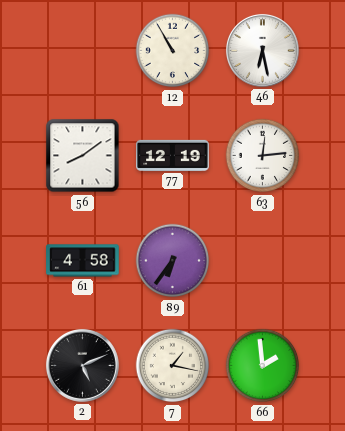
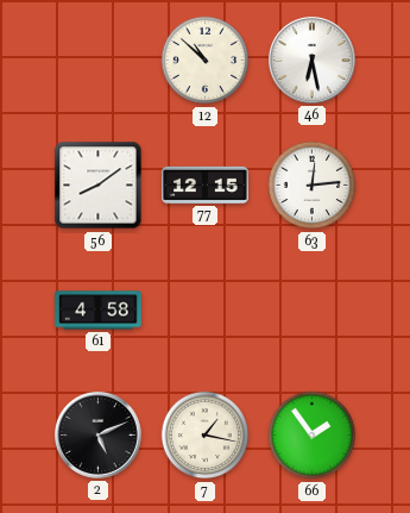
12: 10:55 -> 10:52
77: 12:19 -> 12:15
89: 6:36 -> none
66: 1:59 -> 1:54
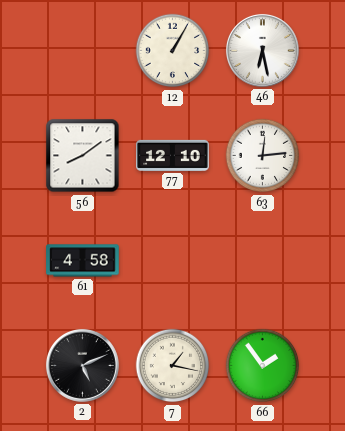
12: 10:52 -> 1:05
77: 12:15 -> 12:10
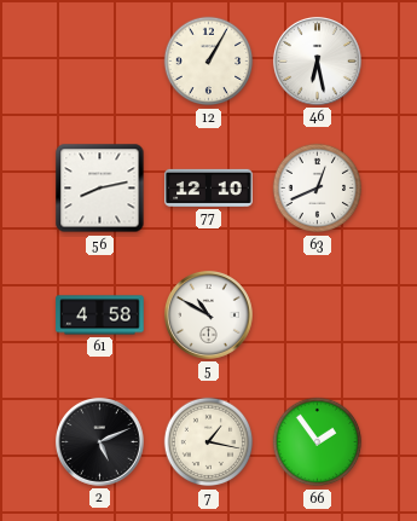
56: 8:09 -> 8:13
63: 12:14 -> 12:41
5: none -> 10:50
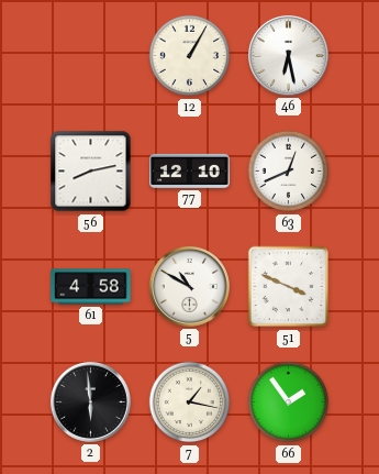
51: none -> 3:49
2: 5:11 -> 5:59
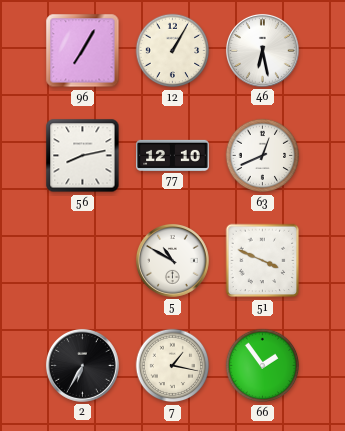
96: none -> 7:05
61: 4:58 -> none
2: 5:59 -> 6:35
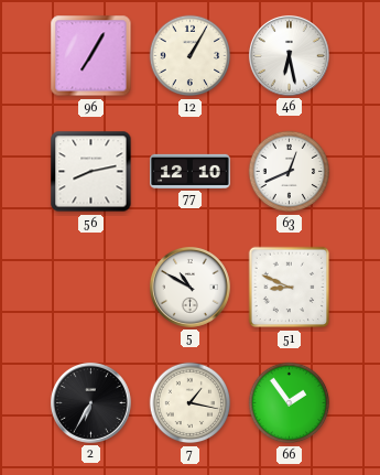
51: 3:49 -> 8:49
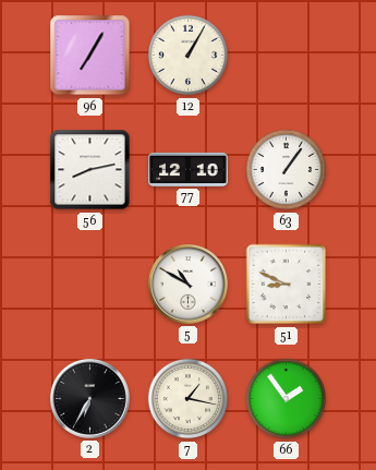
46: 6:28 -> none
63: 12:41 -> 1:06
